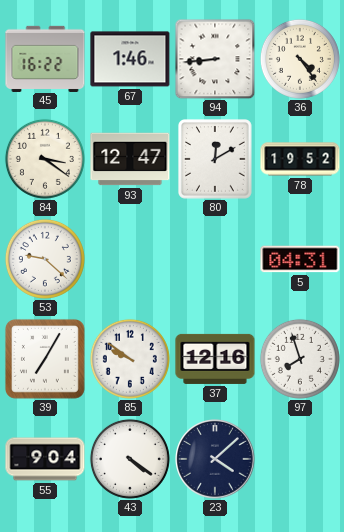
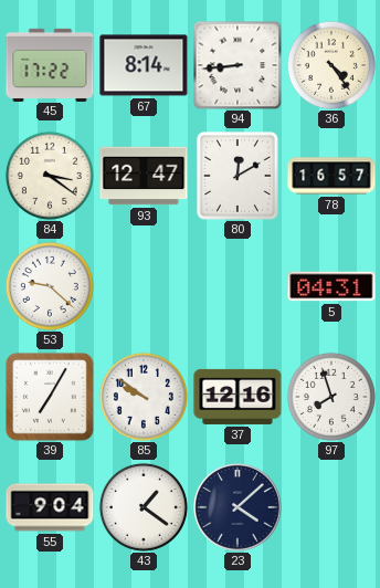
45: 16:22 -> 17:22
67: 1:46 -> 8:14
78: 19:52 -> 16:57
43: 4:21 -> 1:21
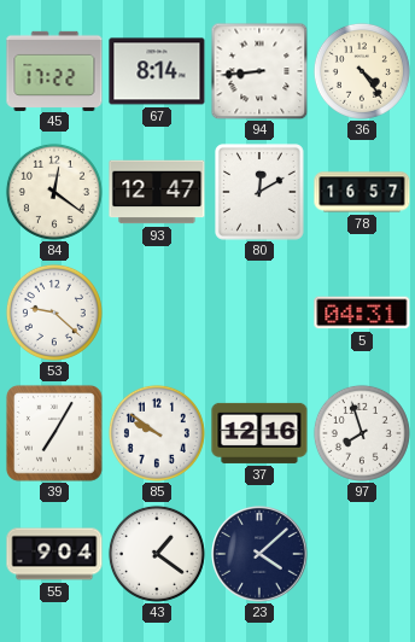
84: 3:21 -> 12:21
